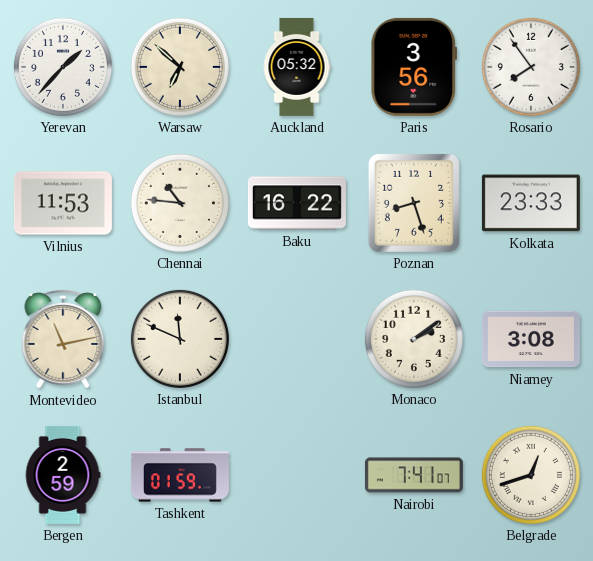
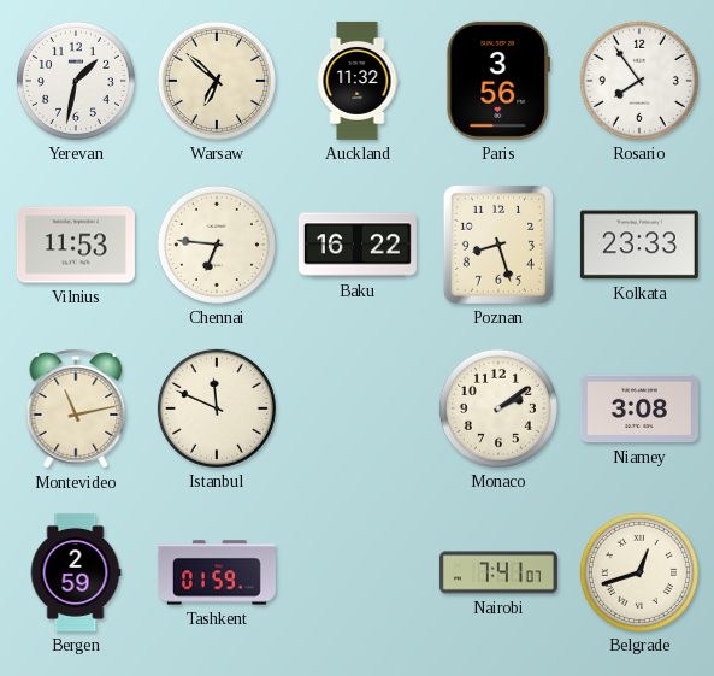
Yerevan: 1:37 -> 1:32
Auckland: 05:32 -> 11:32
Chennai: 10:46 -> 6:46
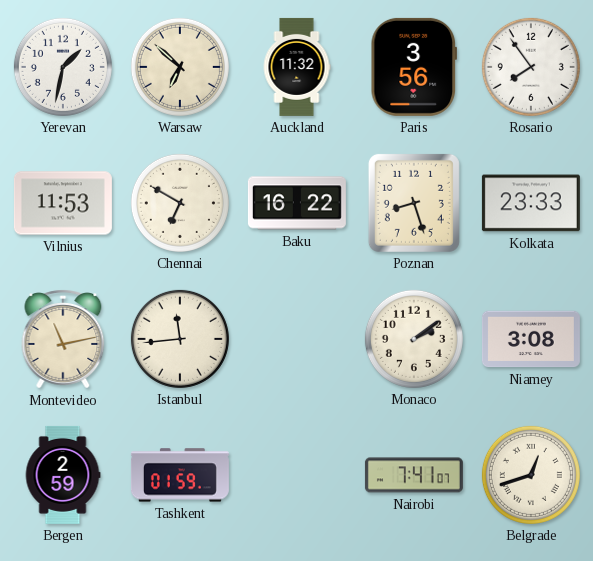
Chennai: 6:46 -> 6:50
Istanbul: 11:49 -> 11:44
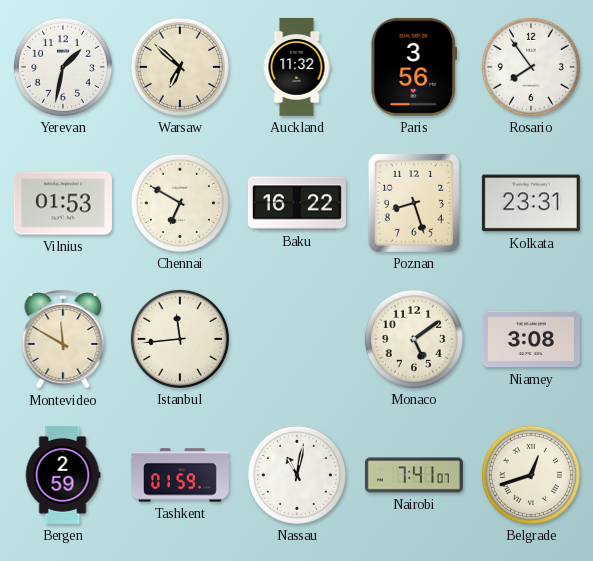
Vilnius: 11:53 -> 01:53
Kolkata: 23:33 -> 23:31
Montevideo: 11:13 -> 11:50
Monaco: 2:09 -> 5:09
Nassau: none -> 11:02
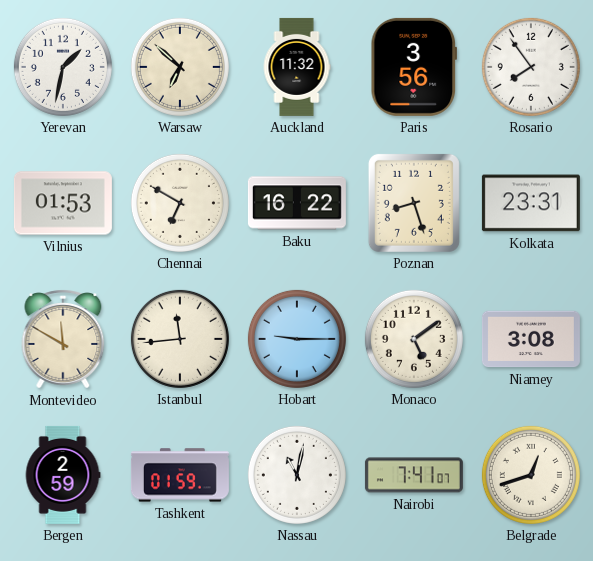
Hobart: none -> 9:15
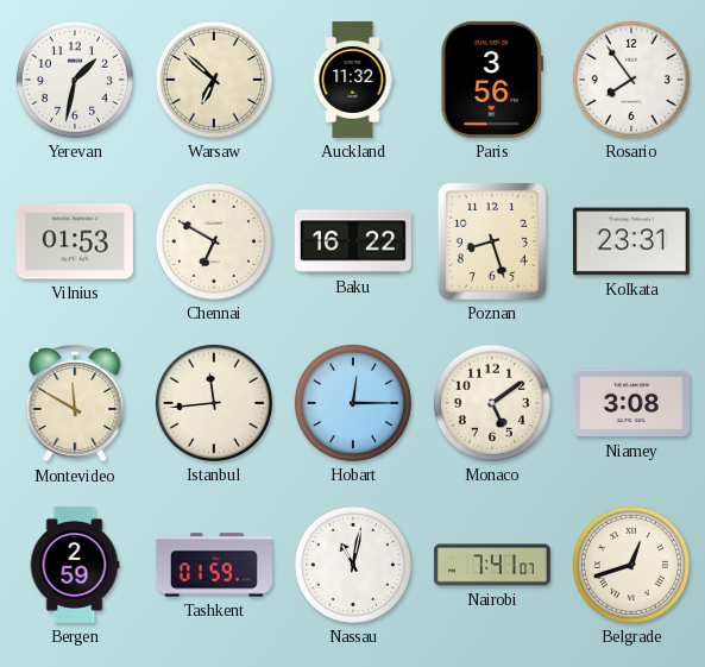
Hobart: 9:15 -> 12:15
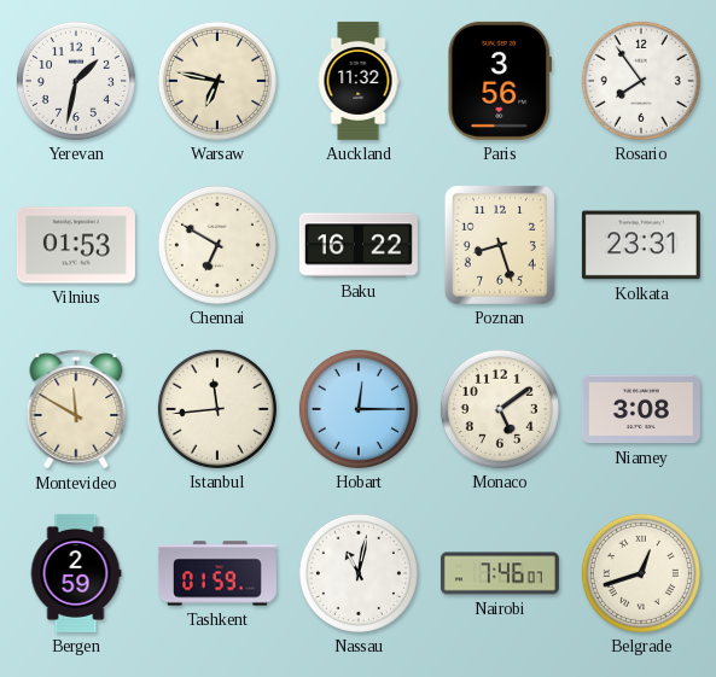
Warsaw: 6:52 -> 6:47
Nairobi: 7:41 -> 7:46
